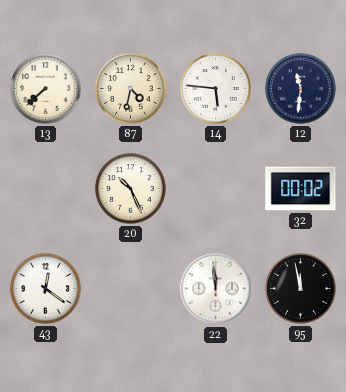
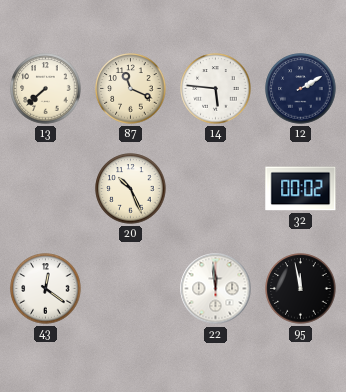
87: 4:32 -> 11:19
12: 11:31 -> 2:10
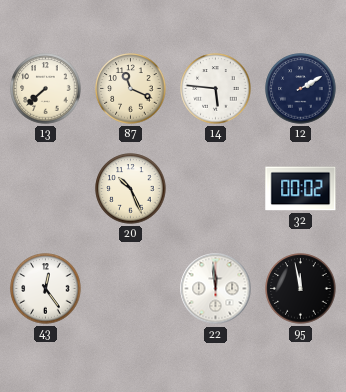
43: 12:21 -> 12:24
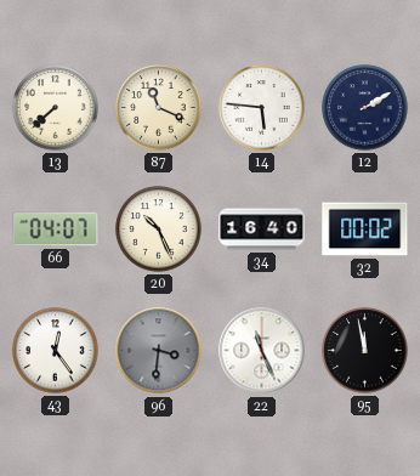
66: none -> 04:07
34: none -> 16:40
96: none -> 3:31
22: 11:59 -> 11:26
